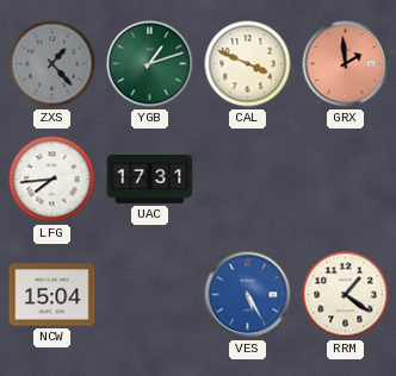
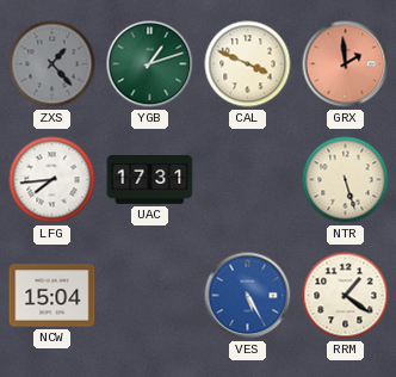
NTR: none -> 5:27
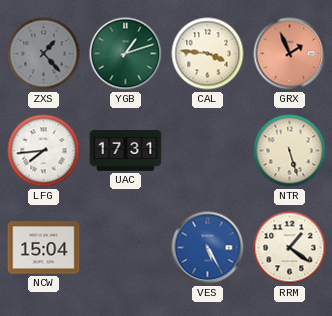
CAL: 3:49 -> 3:46
GRX: 1:59 -> 1:56
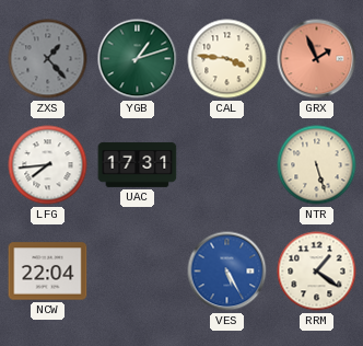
NCW: 15:04 -> 22:04
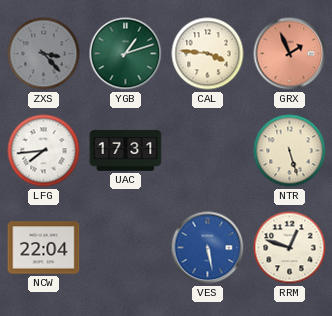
ZXS: 1:23 -> 3:23
VES: 5:25 -> 5:28
RRM: 1:21 -> 12:48
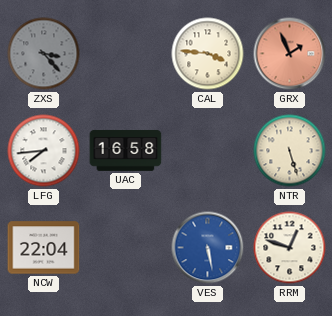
YGB: 1:12 -> none
UAC: 17:31 -> 16:58
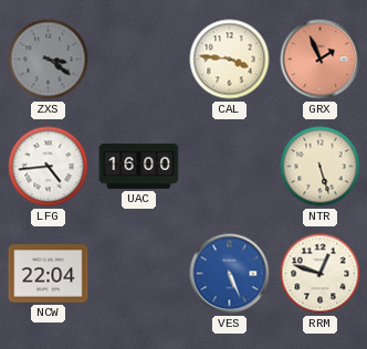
ZXS: 3:23 -> 3:21
LFG: 7:44 -> 4:44
UAC: 16:58 -> 16:00
VES: 5:28 -> 5:26
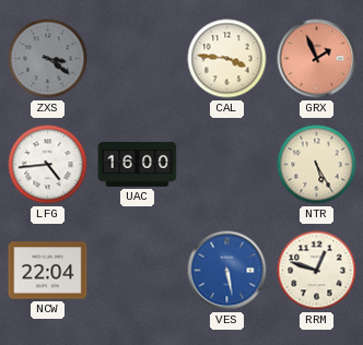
NTR: 5:27 -> 5:25
VES: 5:26 -> 5:28
